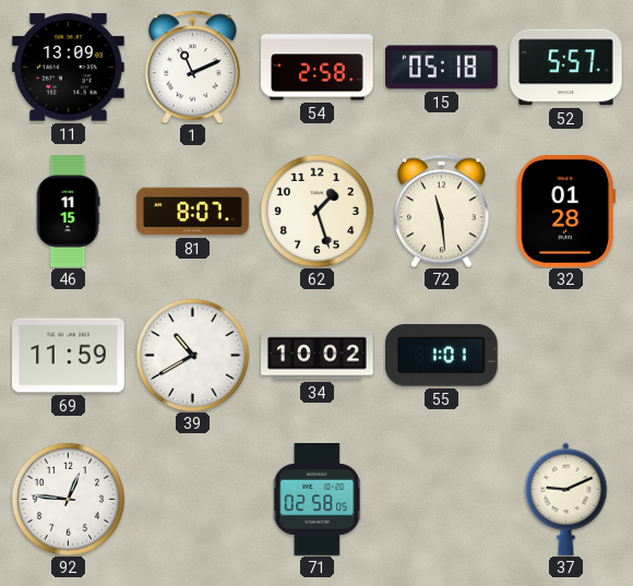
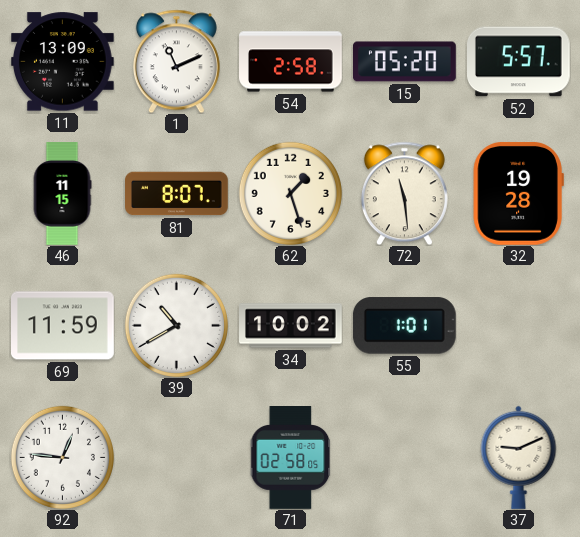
15: 05:18 -> 05:20
32: 01:28 -> 19:28
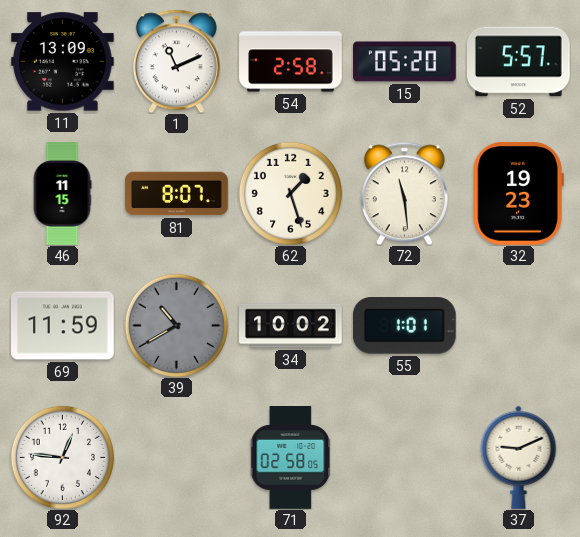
32: 19:28 -> 19:23
39 dial: white -> grey
